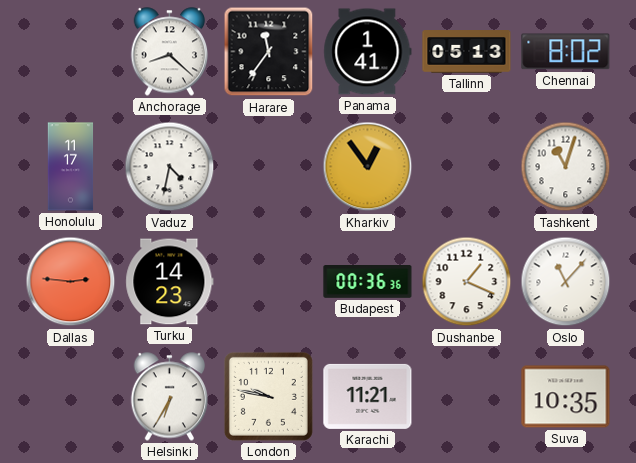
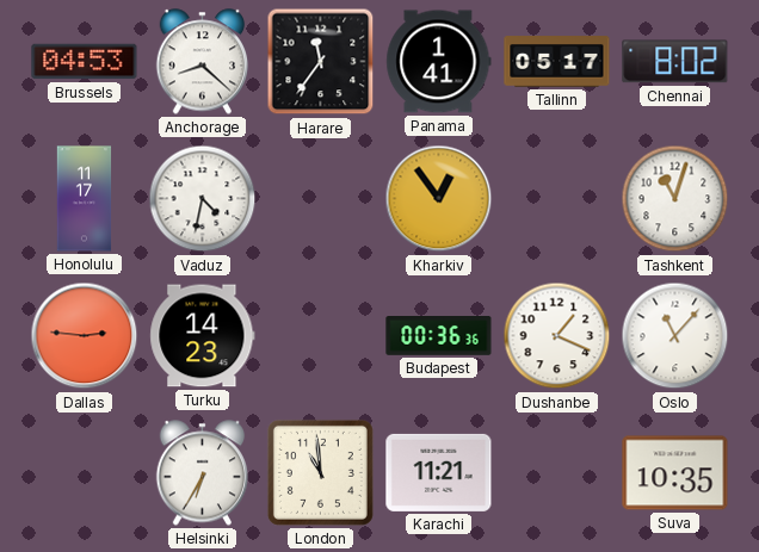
Brussels: none -> 04:53
Tallinn: 05:13 -> 05:17
London: 9:47 -> 10:59
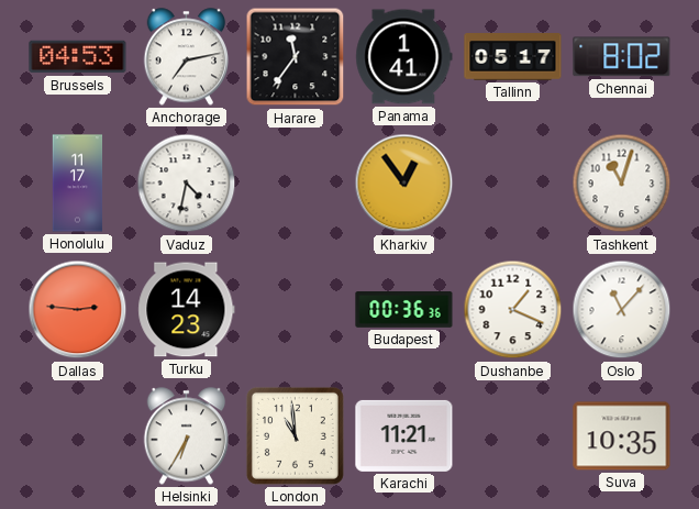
Anchorage: 8:22 -> 7:13
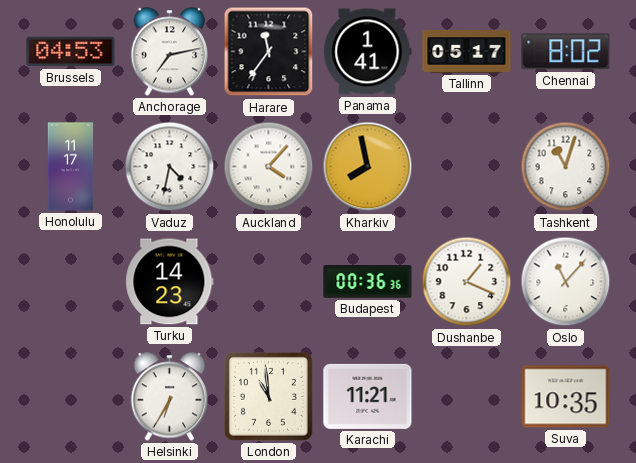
Auckland: none -> 4:07
Kharkiv: 12:54 -> 7:58
Dallas: 2:46 -> none
